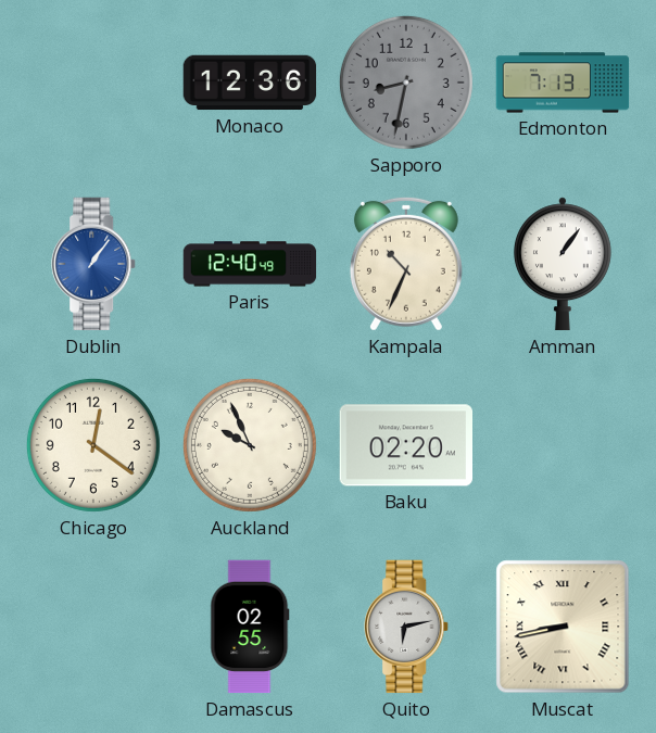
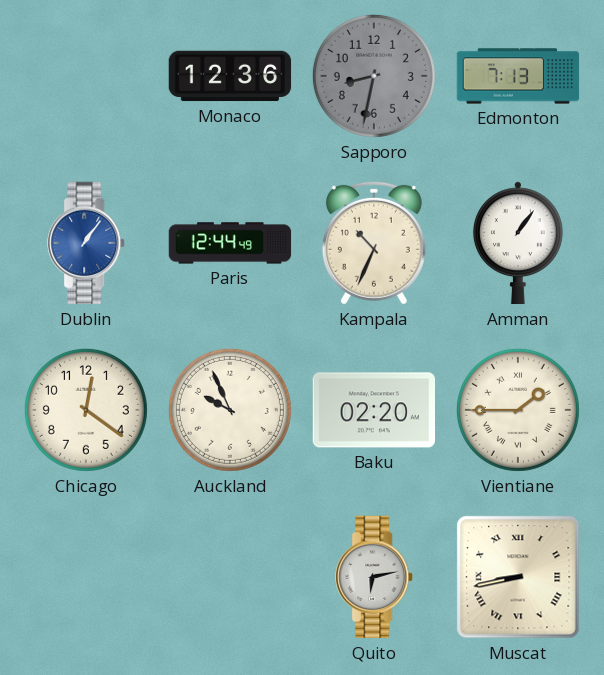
Paris: 12:40 -> 12:44
Vientiane: none -> 1:45
Damascus: 02:55 -> none
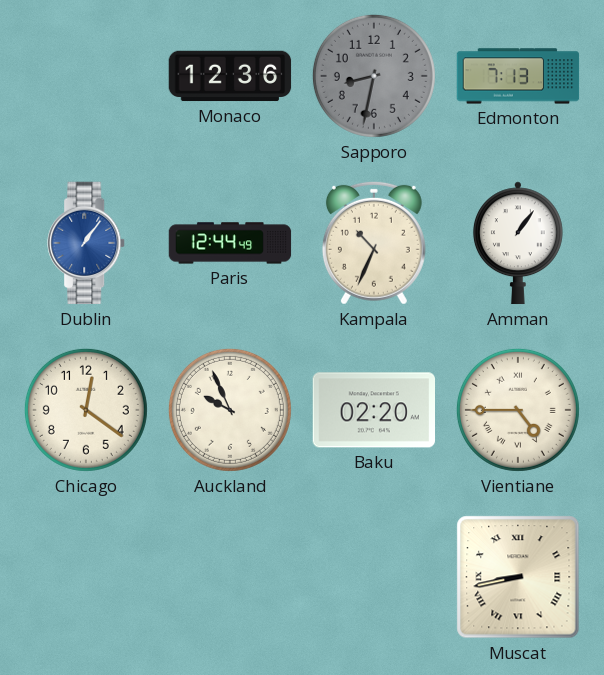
Vientiane: 1:45 -> 4:45
Quito: 6:13 -> none
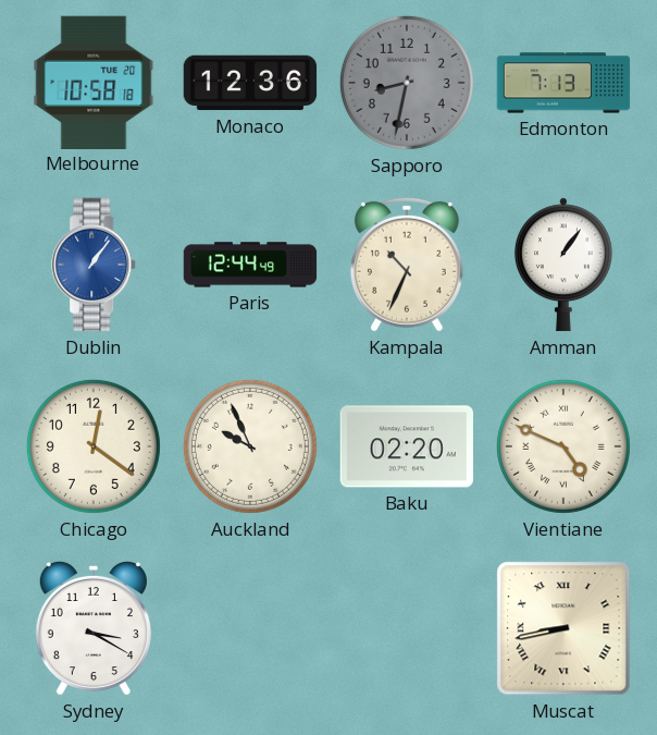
Melbourne: none -> 10:58
Vientiane: 4:45 -> 4:49
Sydney: none -> 3:20
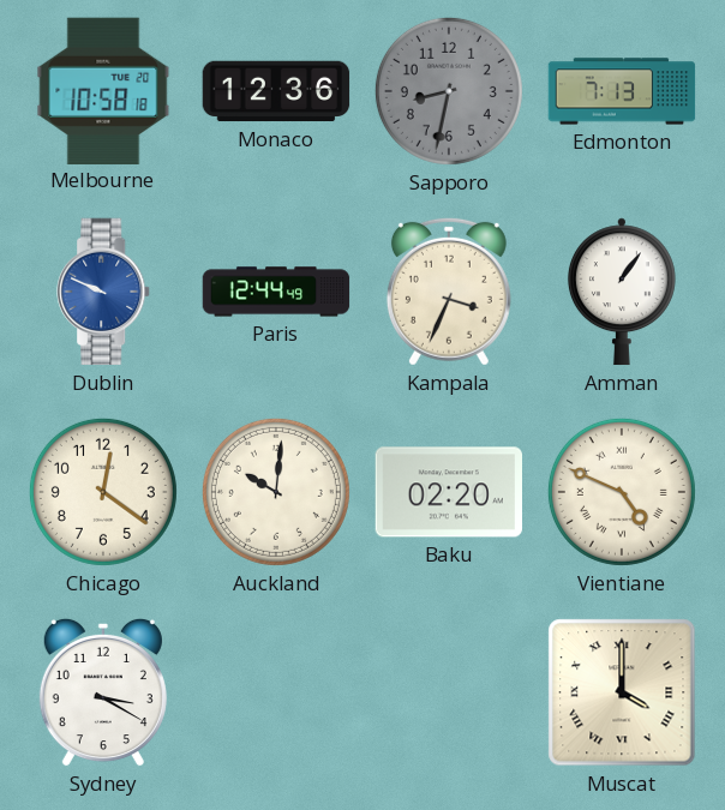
Dublin: 1:06 -> 9:49
Kampala: 10:34 -> 3:34
Auckland: 9:56 -> 10:01
Muscat: 8:43 -> 4:00
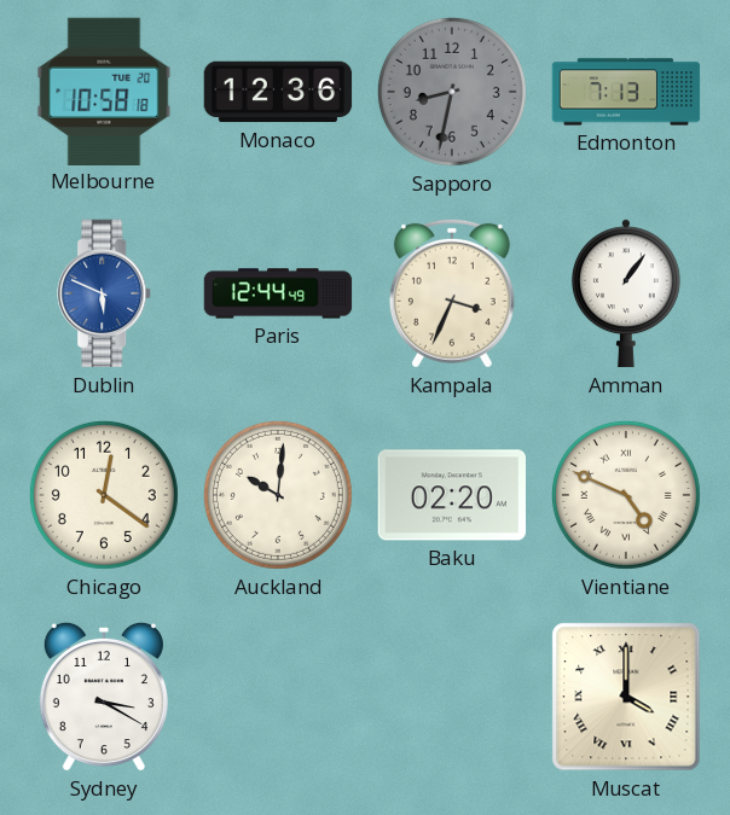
Dublin: 9:49 -> 5:49
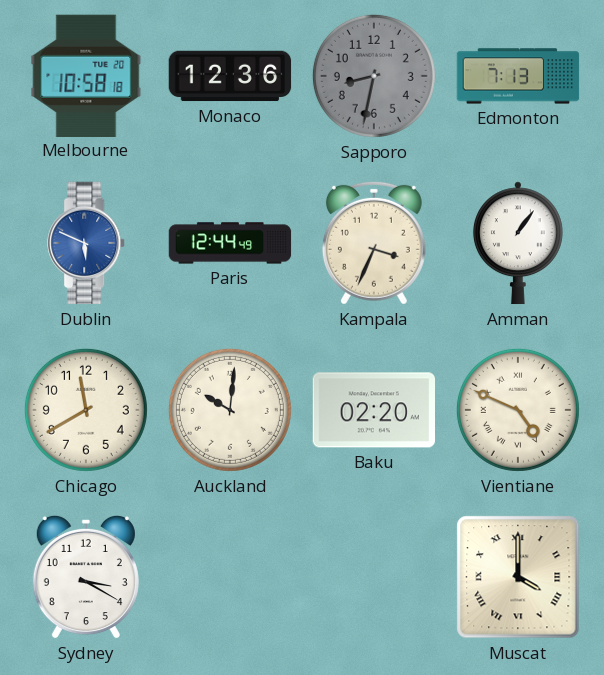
Chicago: 12:21 -> 11:40
